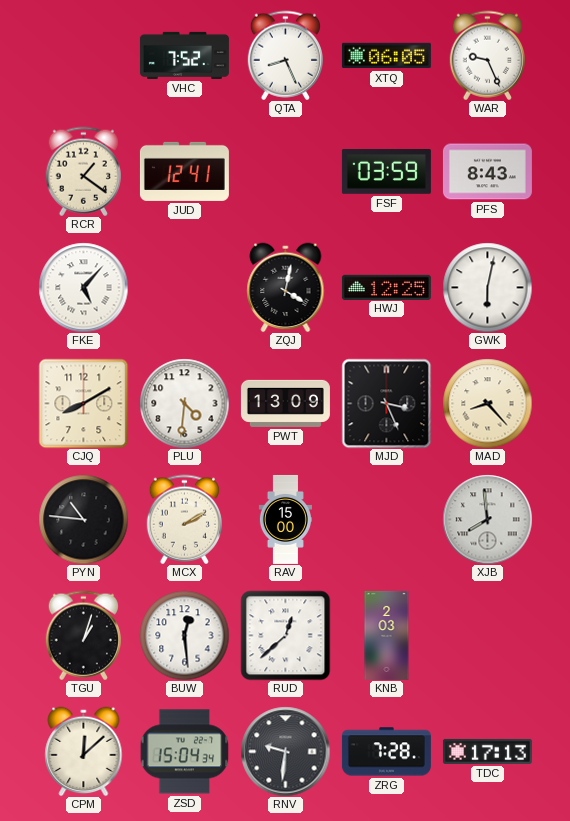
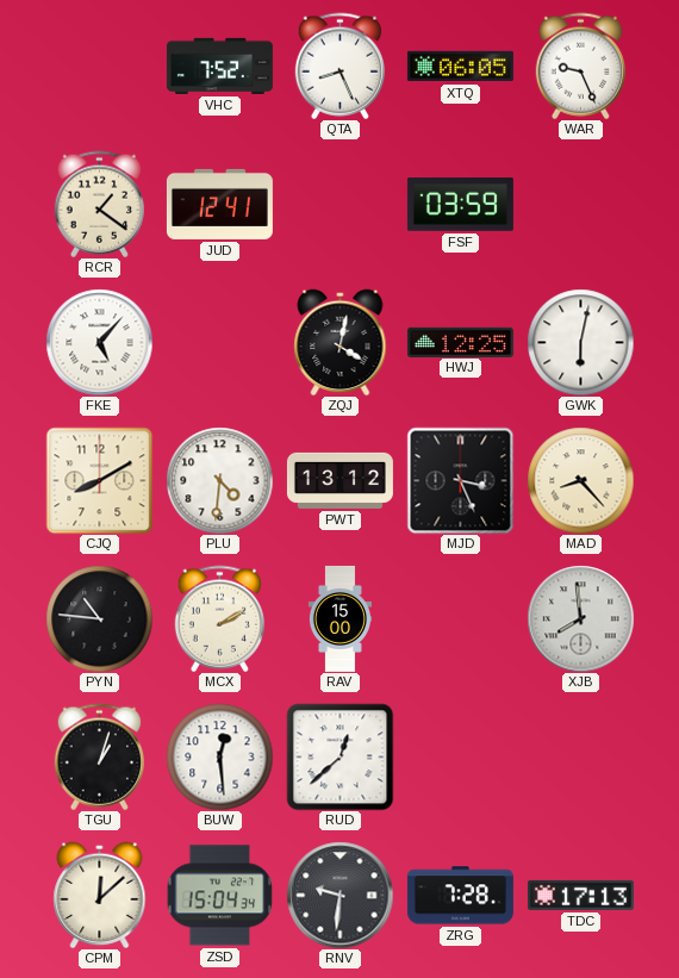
PFS: 8:43 -> none
PWT: 13:09 -> 13:12
KNB: 2:03 -> none
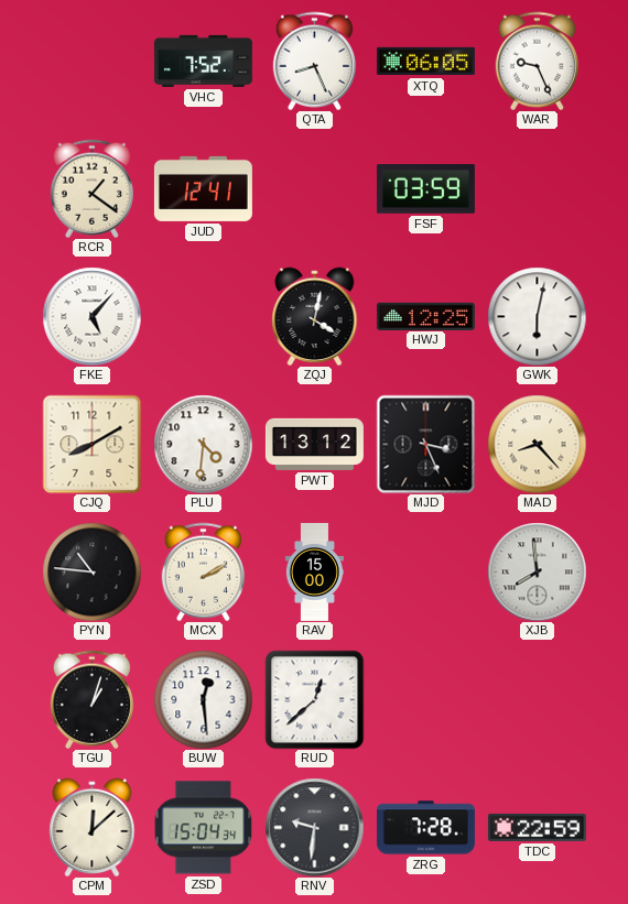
TDC: 17:13 -> 22:59
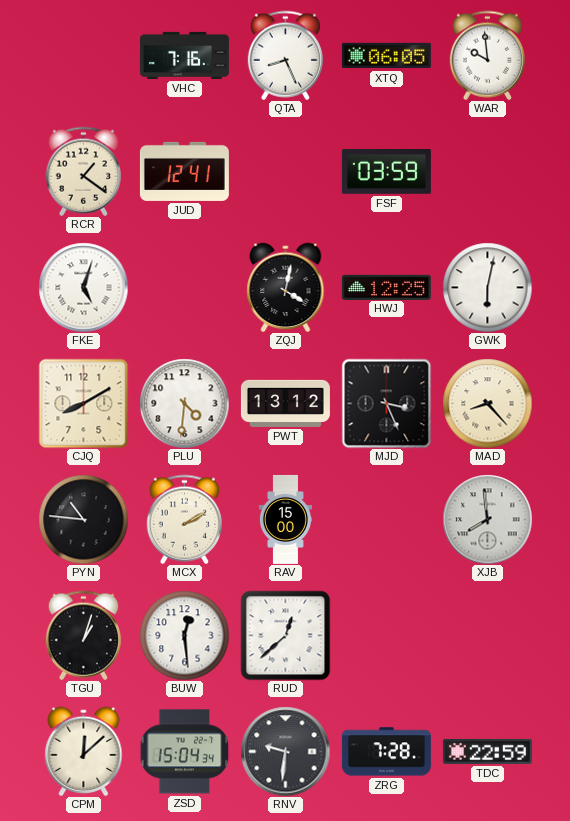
VHC: 7:52 -> 7:16
WAR: 9:26 -> 9:59
FKE: 5:07 -> 5:03
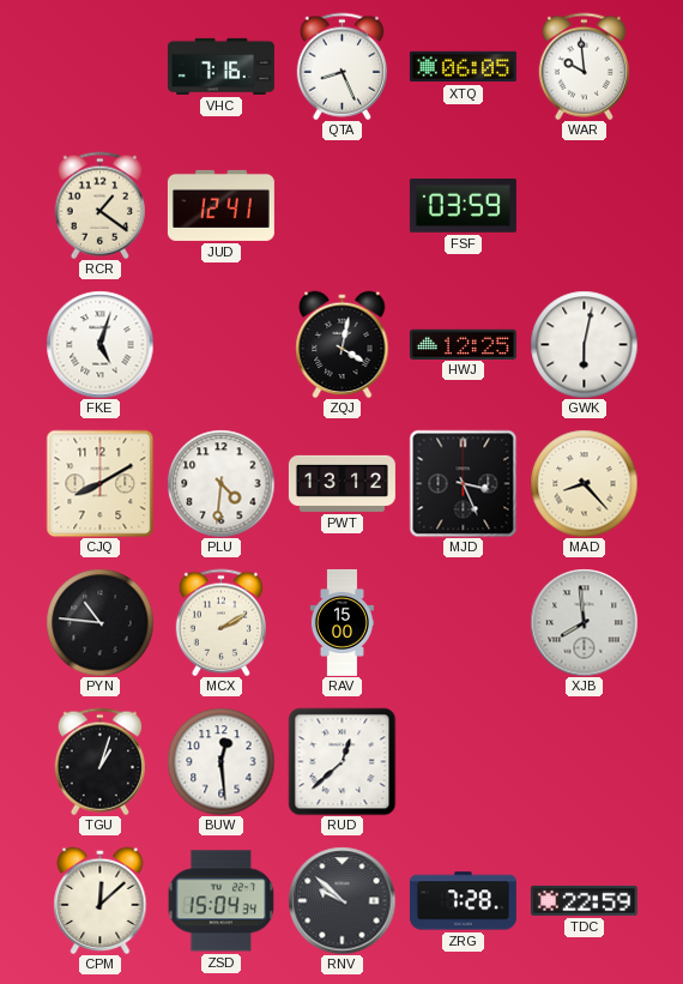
RNV: 9:31 -> 9:52
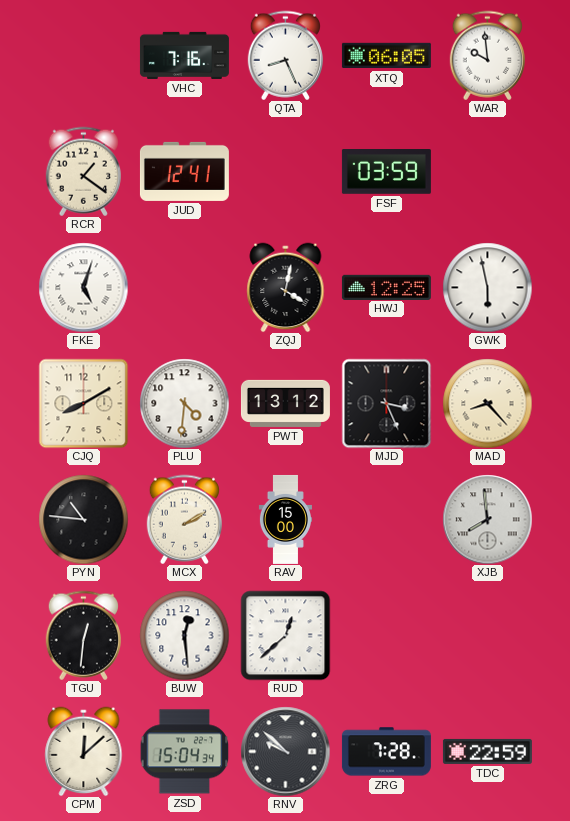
GWK: 6:02 -> 5:58
TGU: 1:03 -> 12:31
